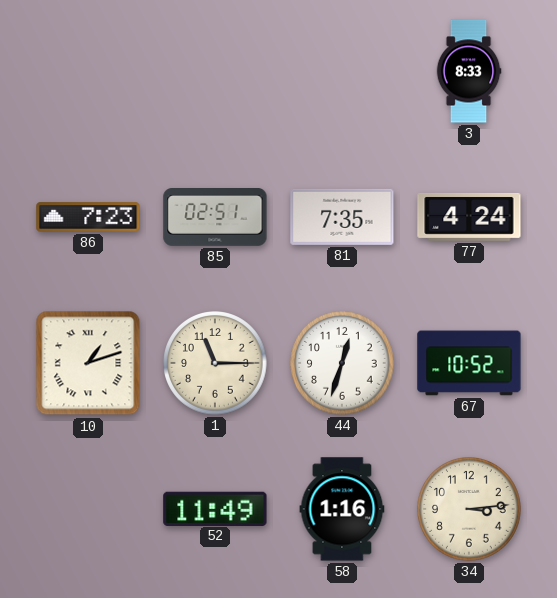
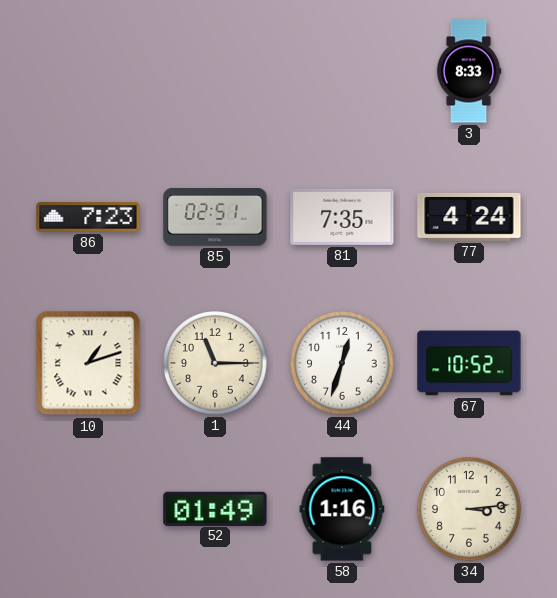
52: 11:49 -> 01:49
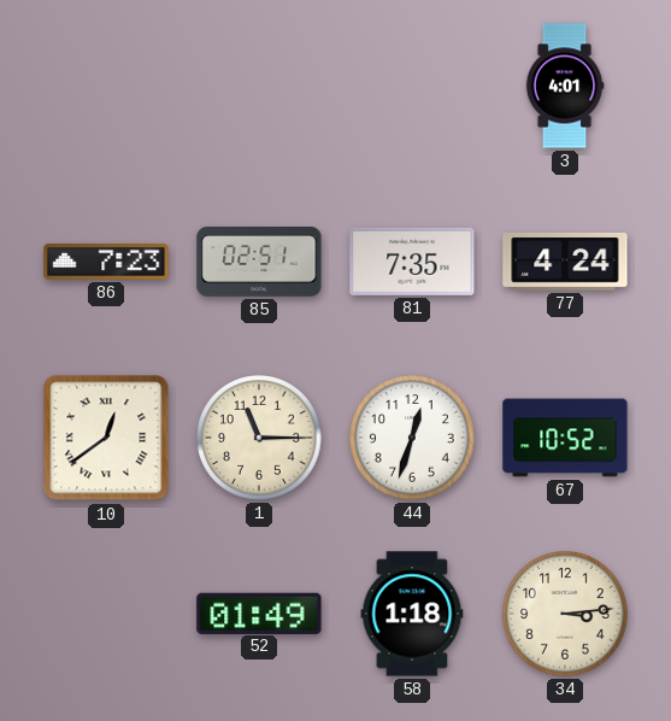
3: 8:33 -> 4:01
10: 1:12 -> 12:39
58: 1:16 -> 1:18
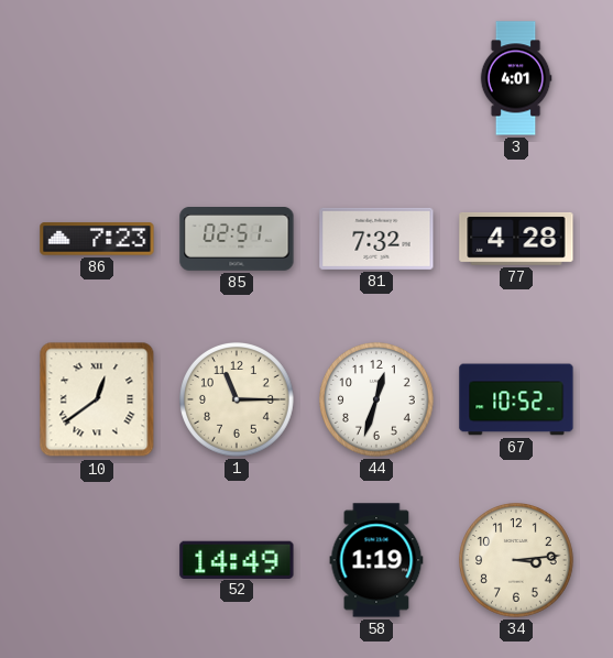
81: 7:35 -> 7:32
77: 4:24 -> 4:28
52: 01:49 -> 14:49
58: 1:18 -> 1:19
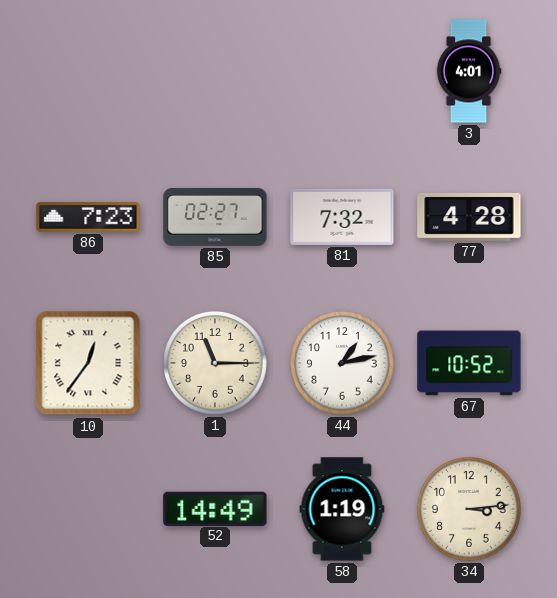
85: 02:51 -> 02:27
10: 12:39 -> 12:36
44: 12:33 -> 1:13
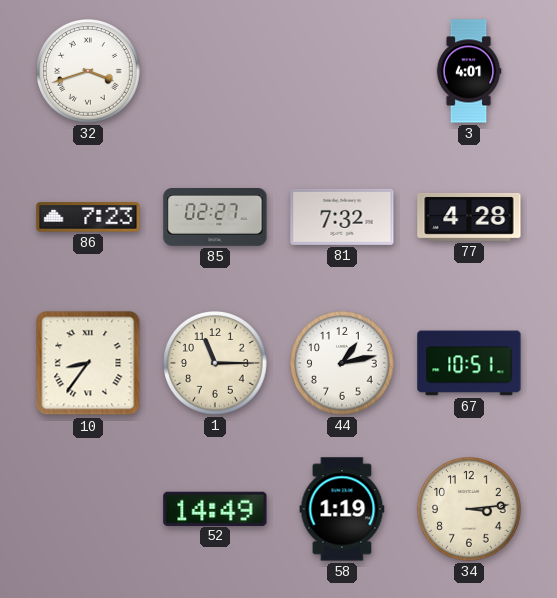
32: none -> 3:42
10: 12:36 -> 8:36
67: 10:52 -> 10:51
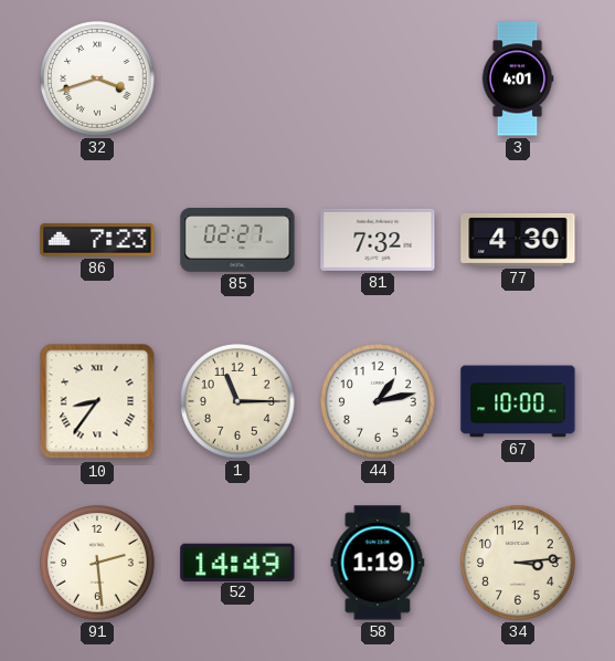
77: 4:28 -> 4:30
67: 10:51 -> 10:00
91: none -> 2:29
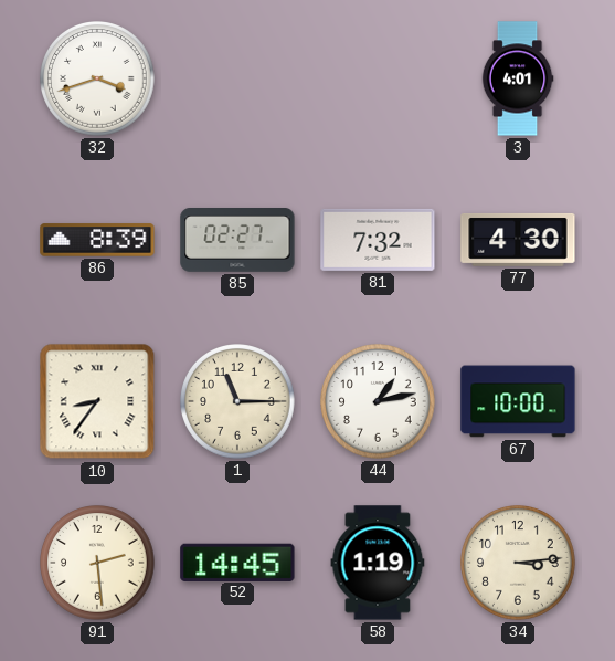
86: 7:23 -> 8:39
52: 14:49 -> 14:45
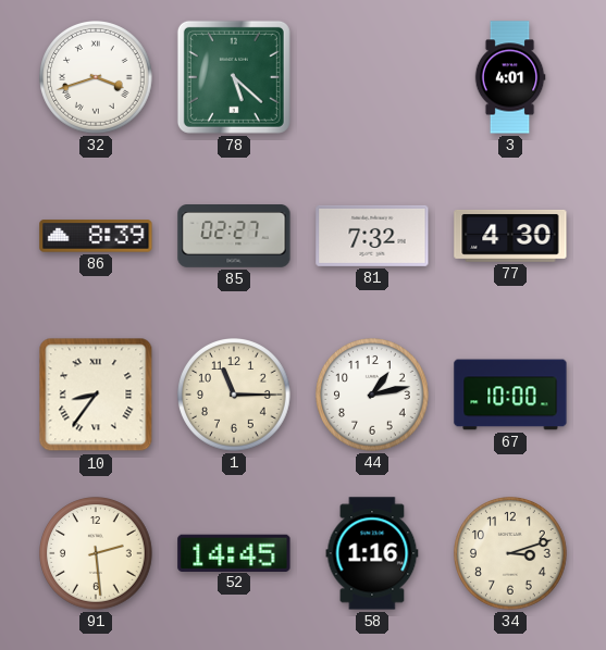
78: none -> 5:22
58: 1:19 -> 1:16
34: 3:14 -> 3:12
